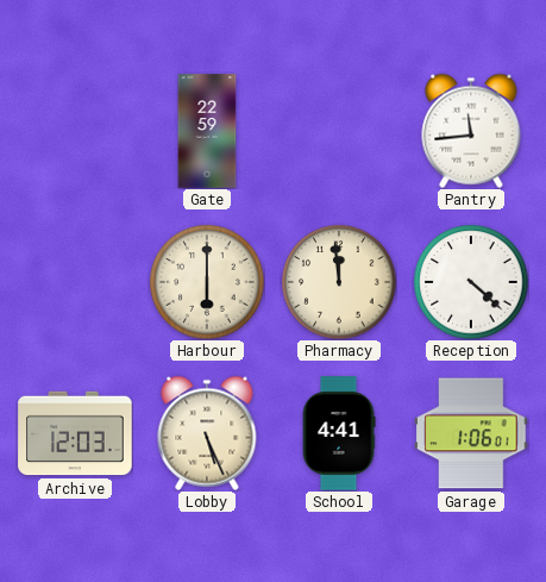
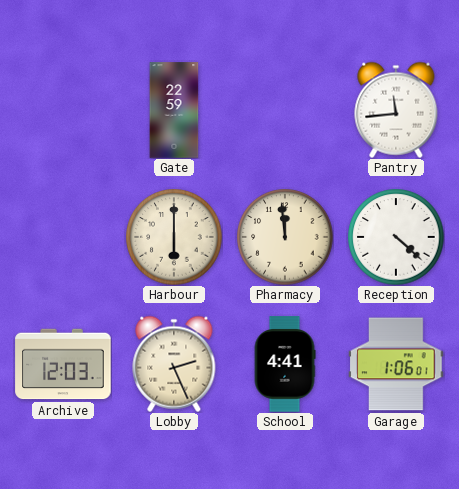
Lobby: 5:26 -> 2:26
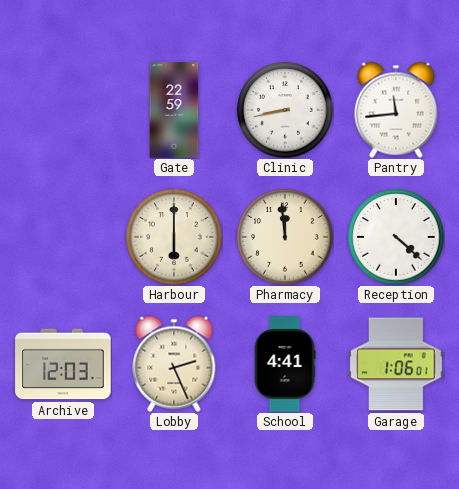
Clinic: none -> 8:43
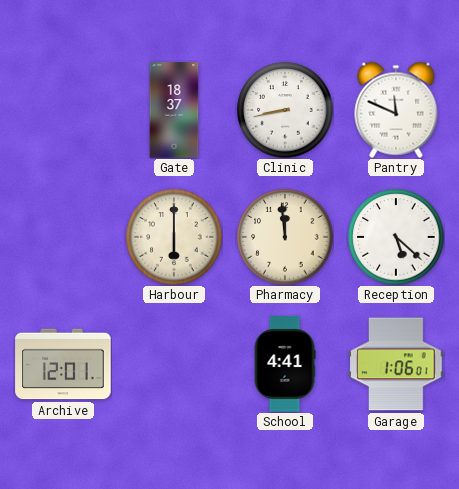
Gate: 22:59 -> 18:37
Pantry: 11:44 -> 11:49
Reception: 4:22 -> 5:22
Archive: 12:03 -> 12:01
Lobby: 2:26 -> none
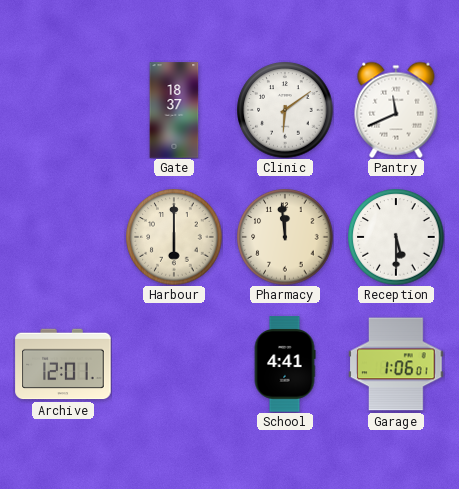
Clinic: 8:43 -> 6:09
Pantry: 11:49 -> 11:41
Reception: 5:22 -> 5:30
